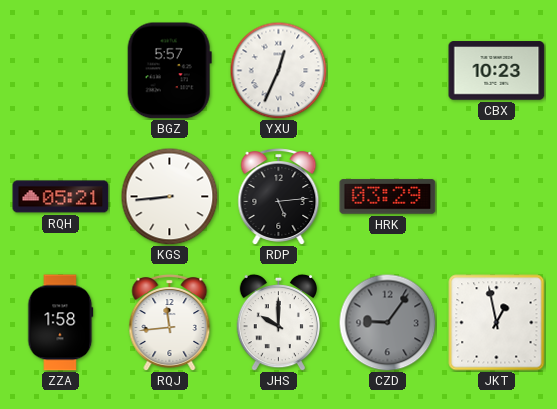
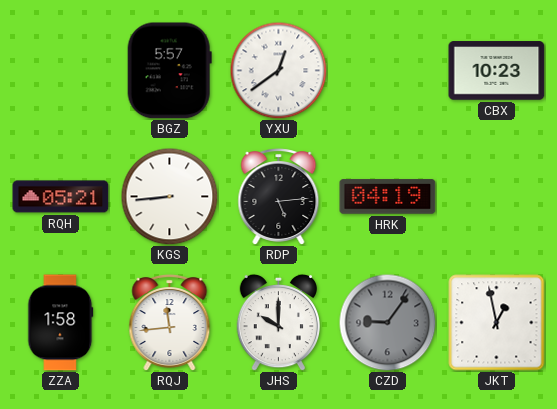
YXU: 12:34 -> 12:39
HRK: 03:29 -> 04:19
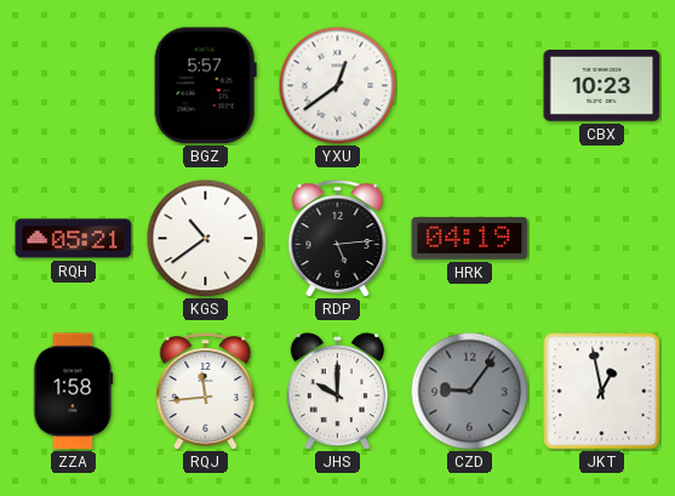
KGS: 8:44 -> 10:39
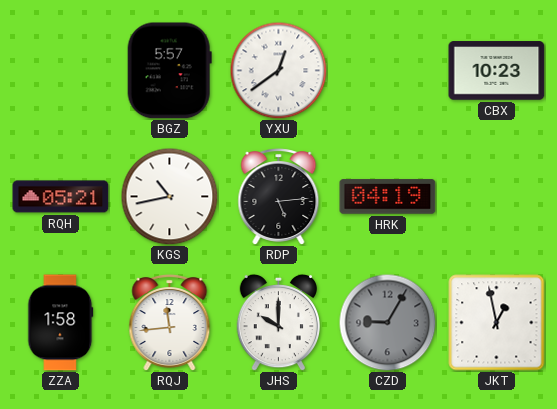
KGS: 10:39 -> 10:43
CZD: 9:06 -> 9:05
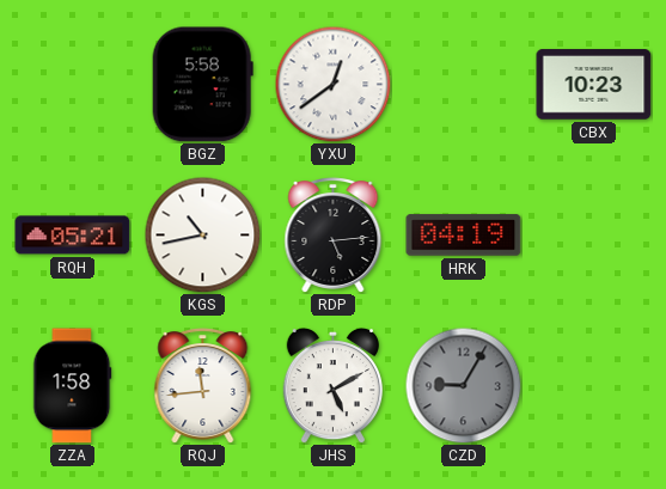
BGZ: 5:57 -> 5:58
JHS: 10:00 -> 5:10
JKT: 12:58 -> none
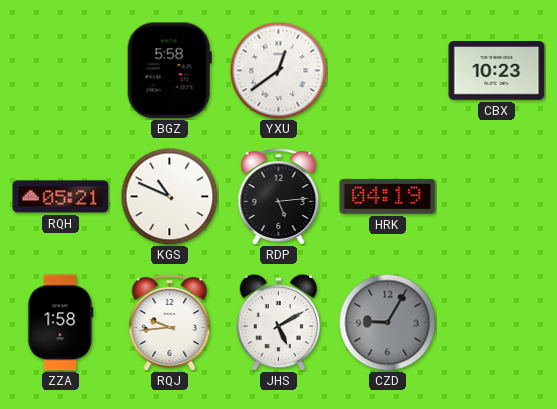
KGS: 10:43 -> 10:49
RQJ: 11:44 -> 9:44
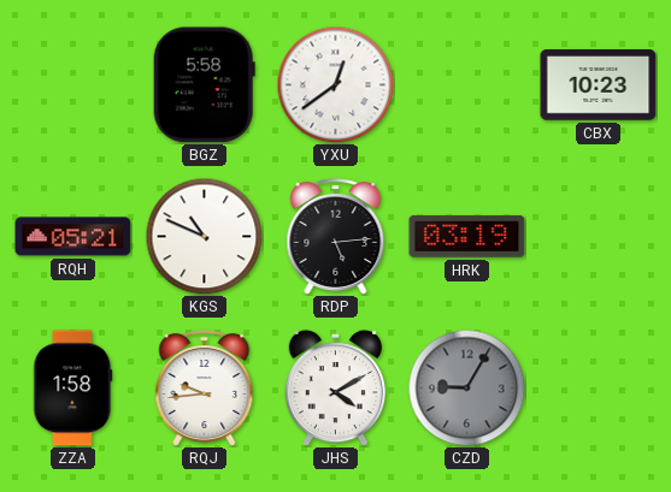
HRK: 04:19 -> 03:19
JHS: 5:10 -> 4:10
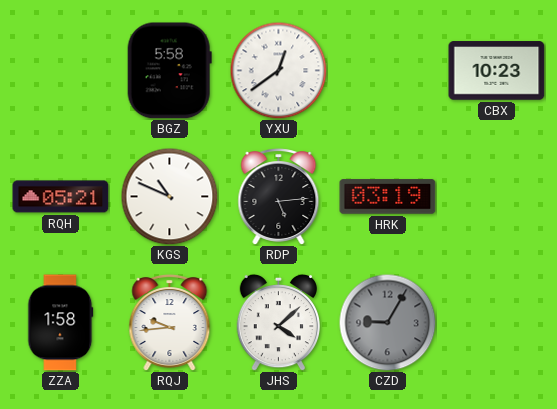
JHS: 4:10 -> 4:08
